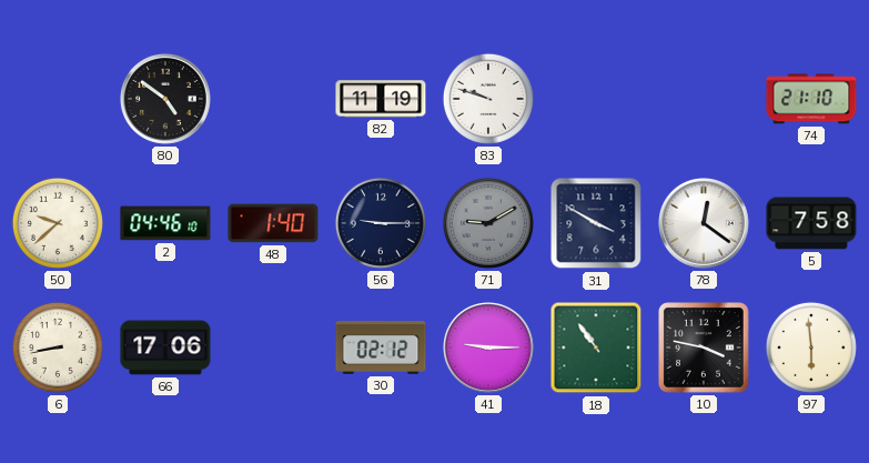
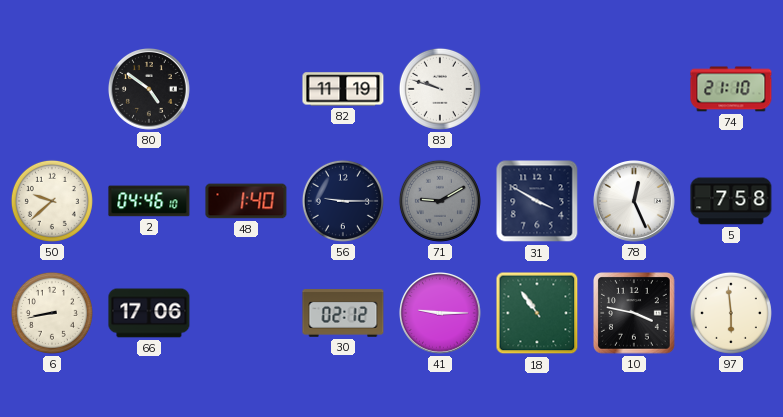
78: 12:21 -> 12:26
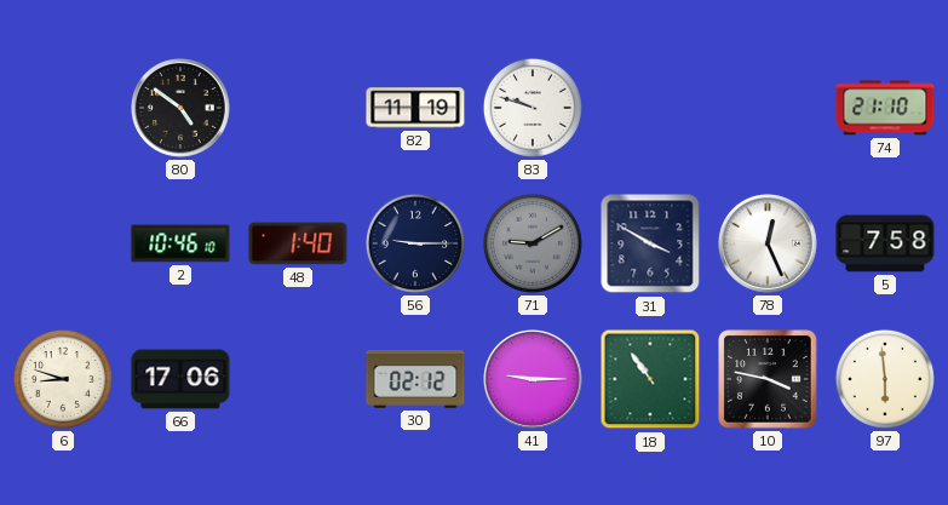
50: 9:38 -> none
2: 04:46 -> 10:46
6: 8:43 -> 8:48
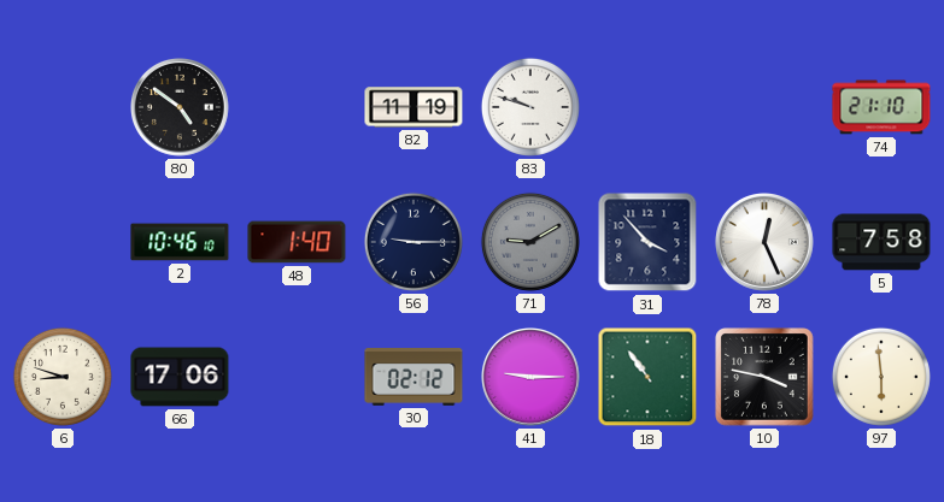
31: 3:50 -> 3:53
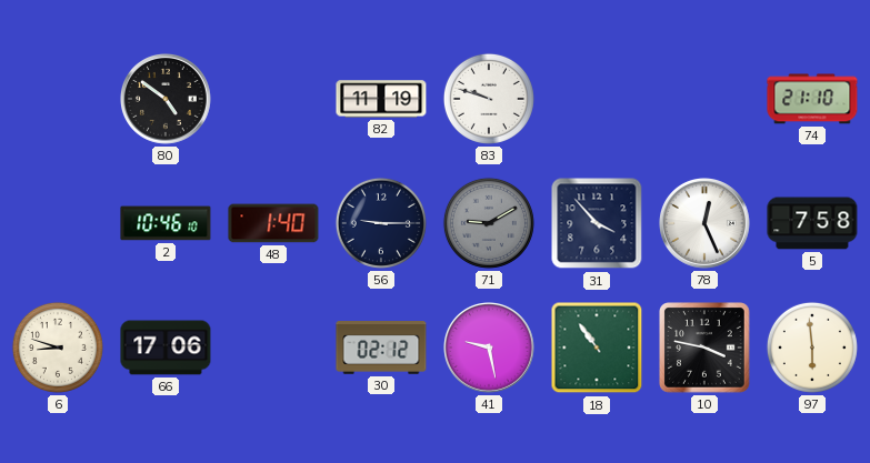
41: 9:15 -> 9:28
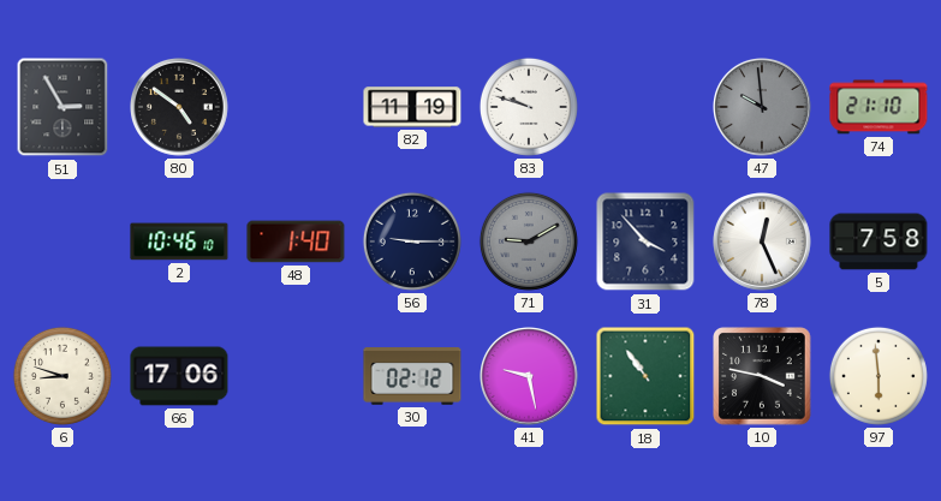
51: none -> 2:55
47: none -> 9:59
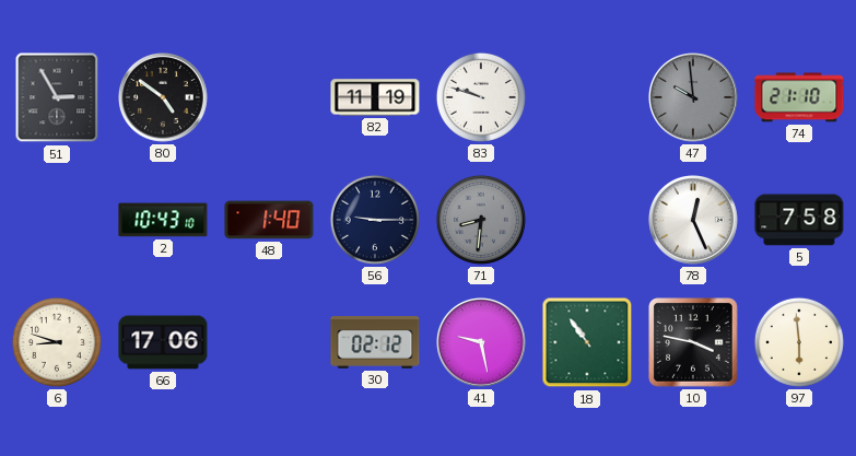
2: 10:46 -> 10:43
71: 9:10 -> 8:31
31: 3:53 -> none
